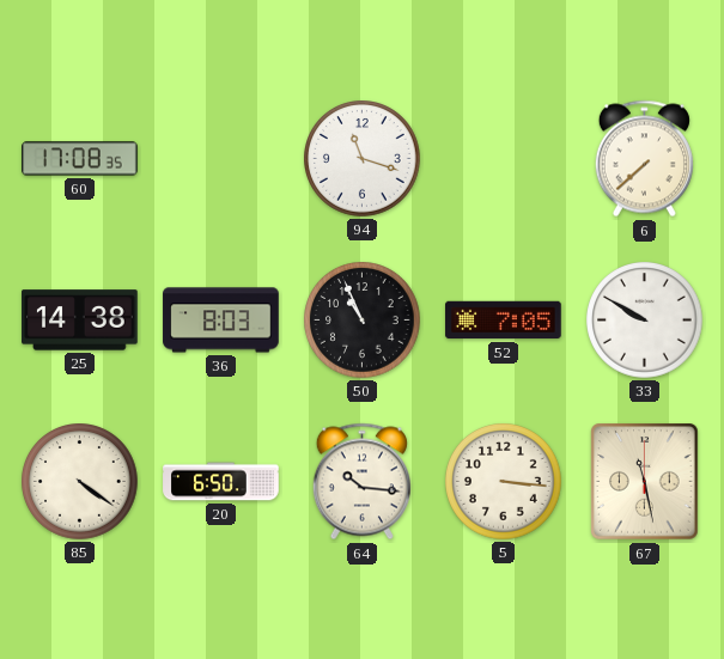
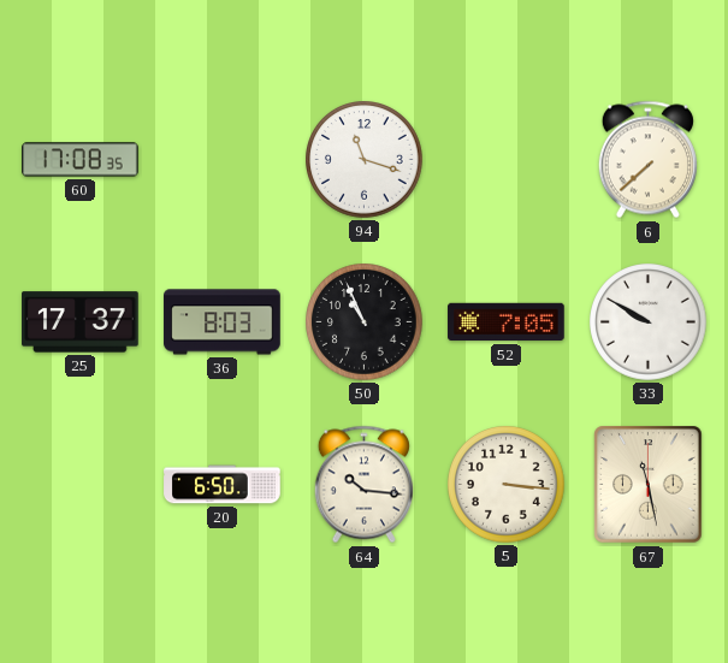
25: 14:38 -> 17:37
85: 4:21 -> none
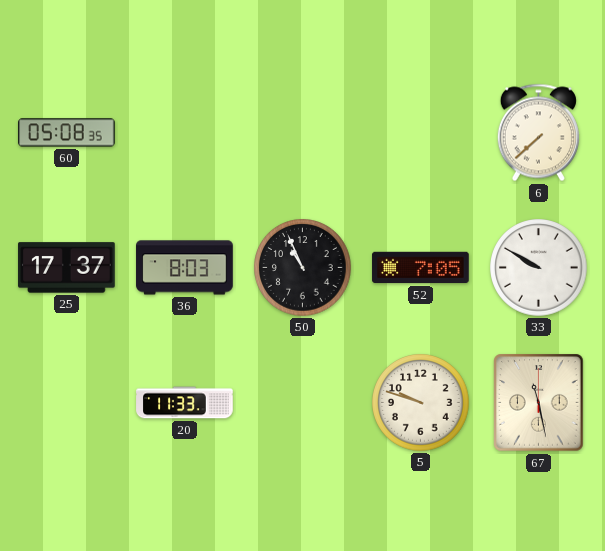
60: 17:08 -> 05:08
94: 11:18 -> none
20: 6:50 -> 11:33
64: 10:16 -> none
5: 3:16 -> 9:48
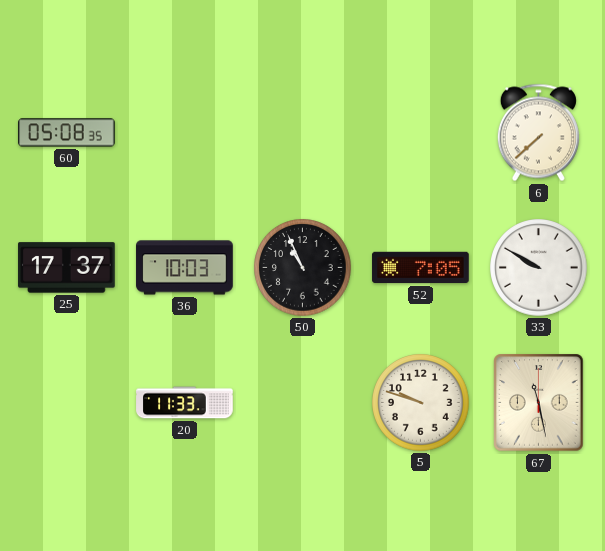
36: 8:03 -> 10:03
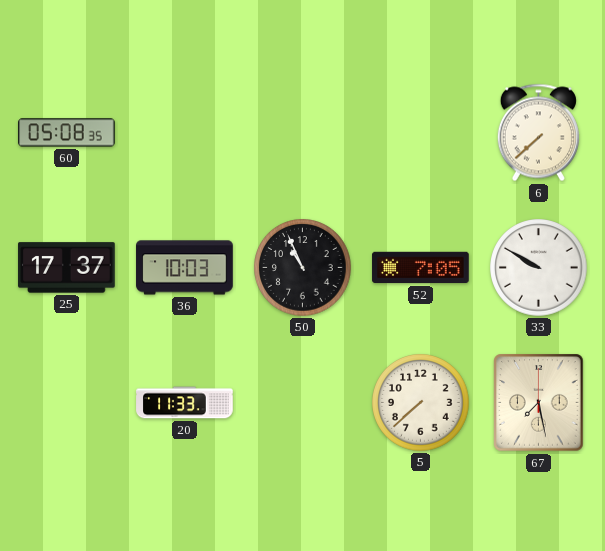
5: 9:48 -> 7:38
67: 11:28 -> 7:28
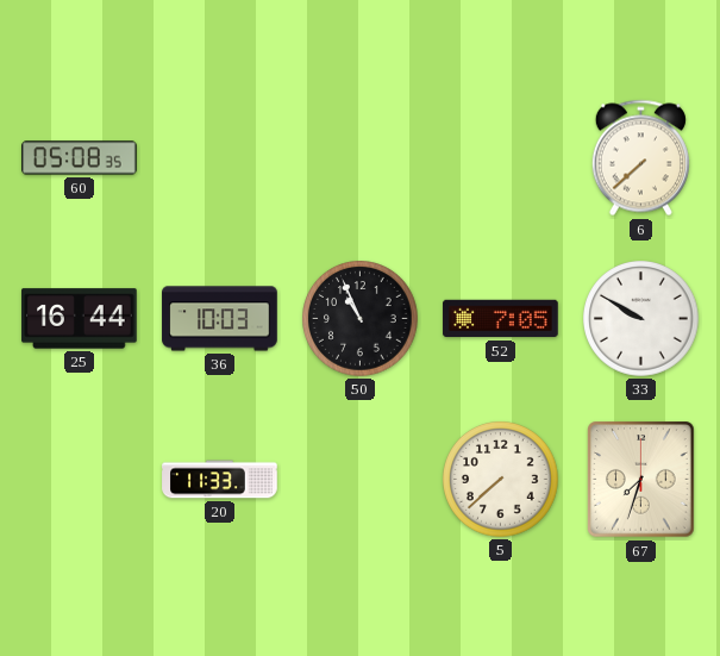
25: 17:37 -> 16:44
67: 7:28 -> 7:33
